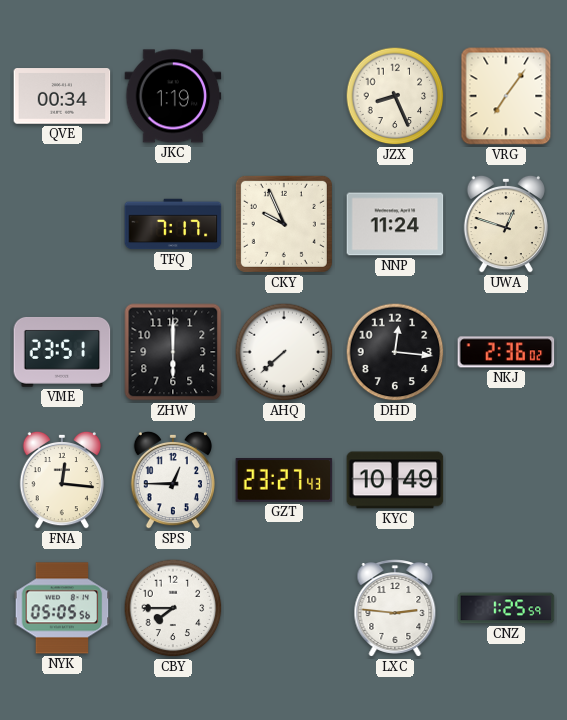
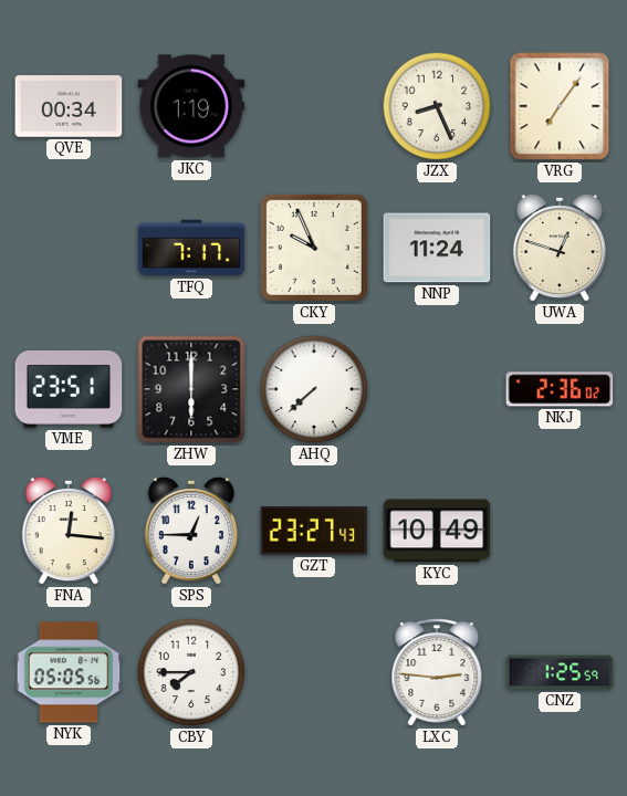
DHD: 12:16 -> none
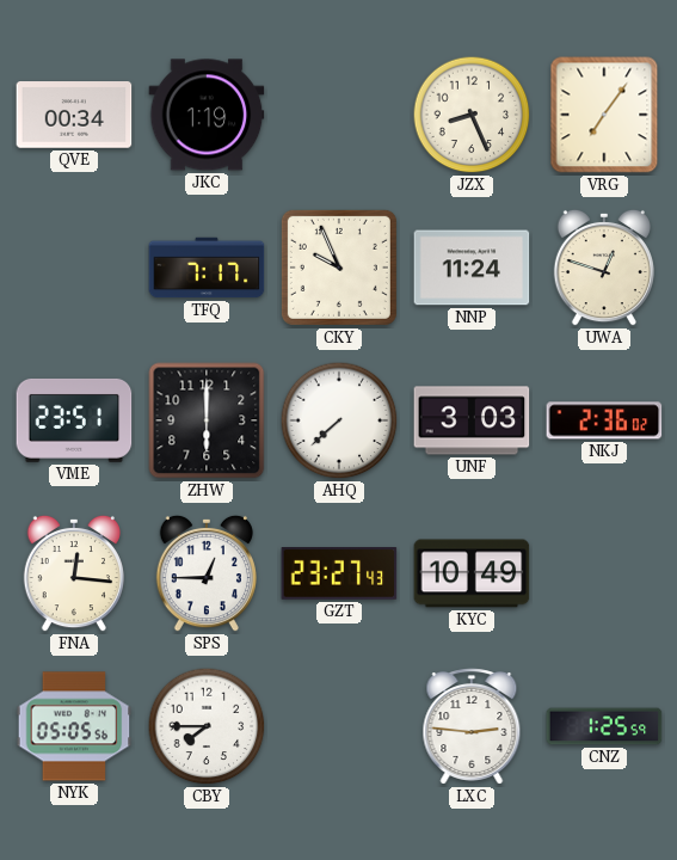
UNF: none -> 3:03
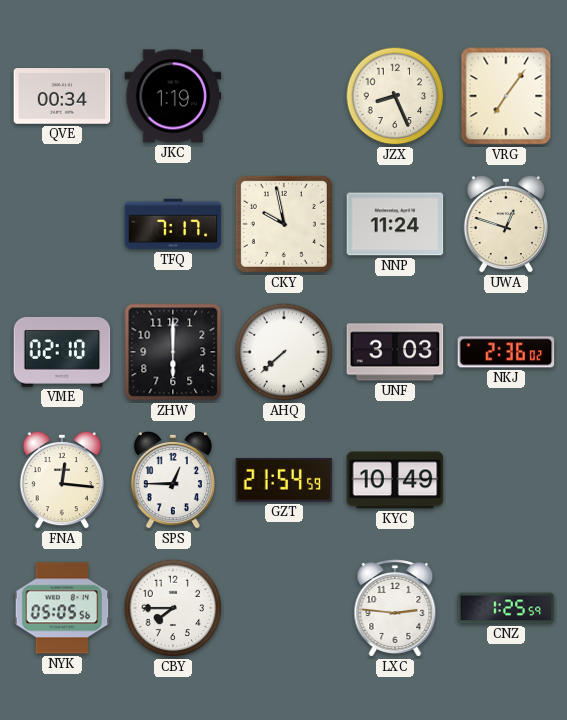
CKY: 9:56 -> 9:58
VME: 23:51 -> 02:10
GZT: 23:27 -> 21:54
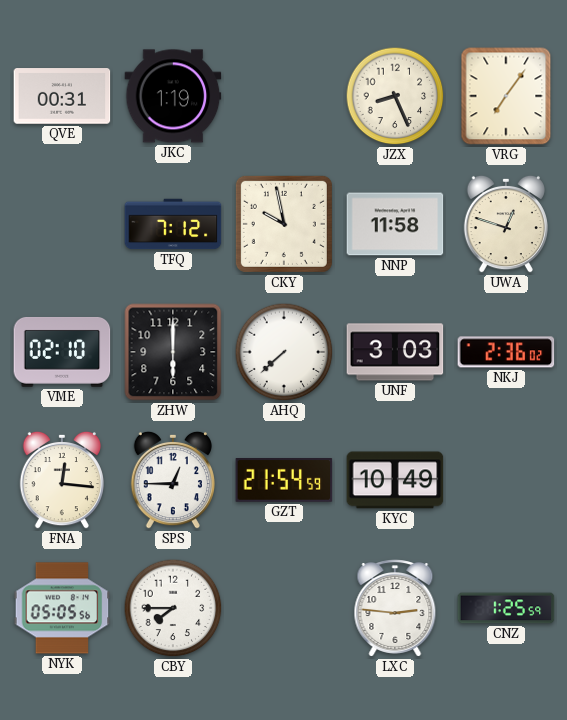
QVE: 00:34 -> 00:31
TFQ: 7:17 -> 7:12
NNP: 11:24 -> 11:58
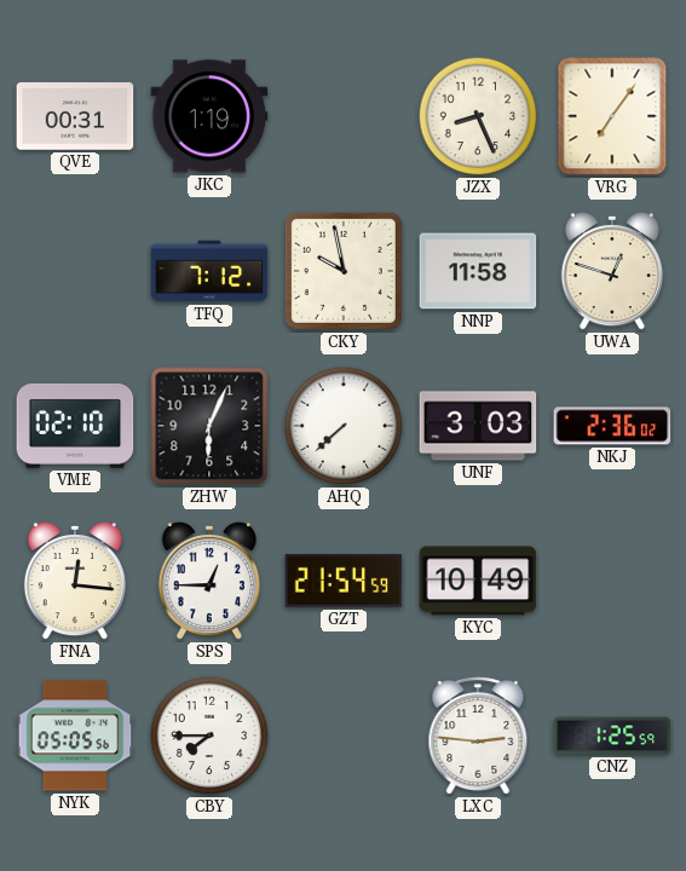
ZHW: 6:00 -> 6:04
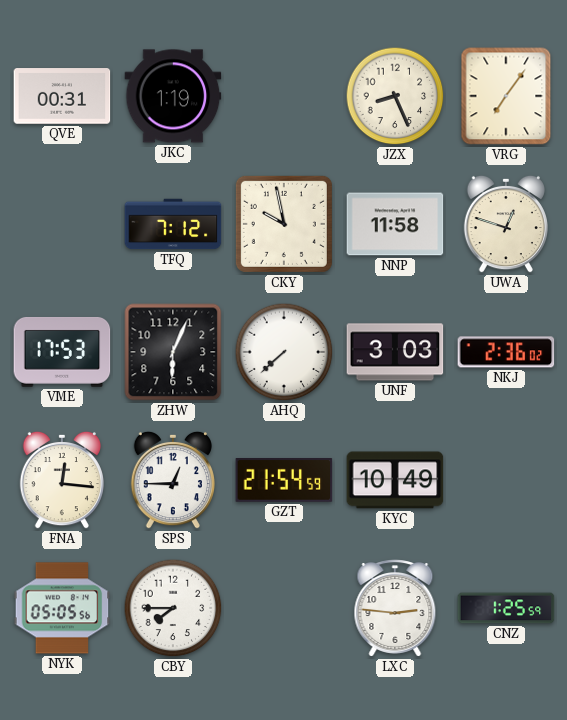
VME: 02:10 -> 17:53
